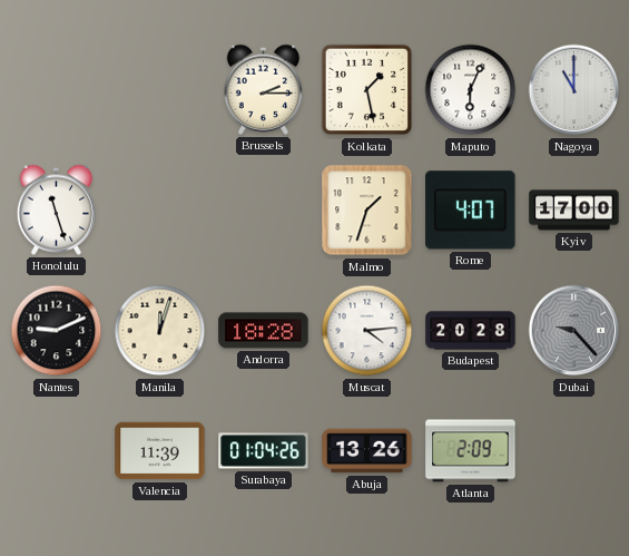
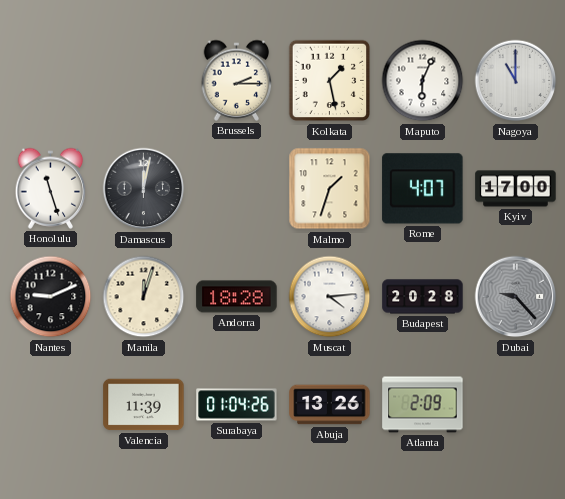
Damascus: none -> 12:02
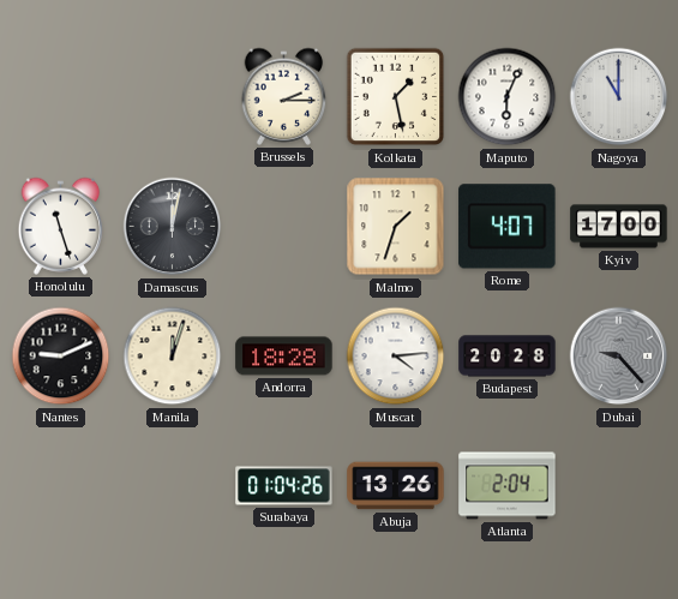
Valencia: 11:39 -> none
Atlanta: 2:09 -> 2:04
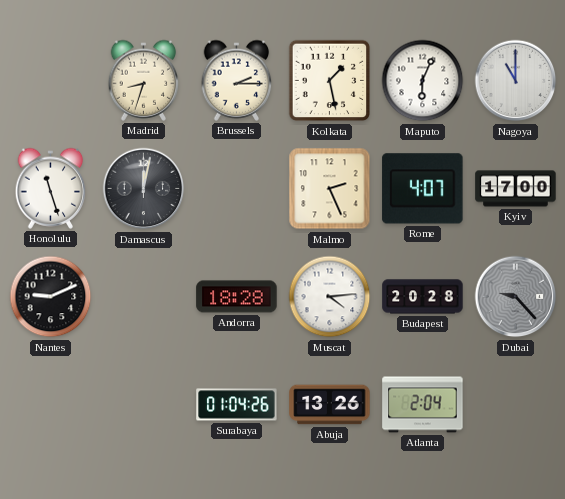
Madrid: none -> 8:33
Malmo: 1:33 -> 2:26
Manila: 12:03 -> none
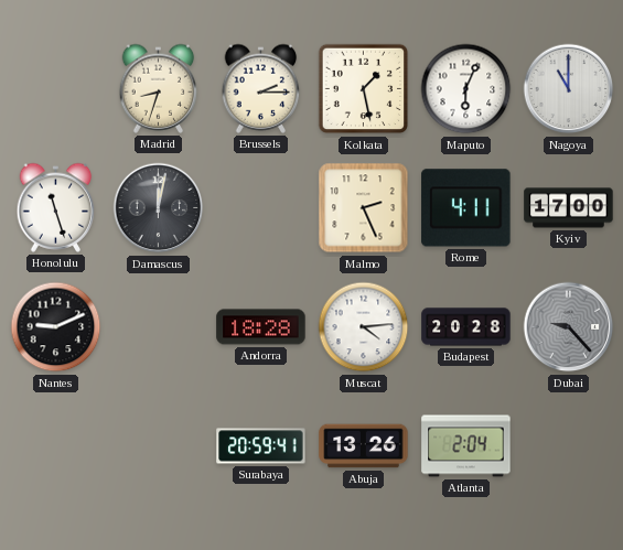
Rome: 4:07 -> 4:11
Surabaya: 01:04 -> 20:59
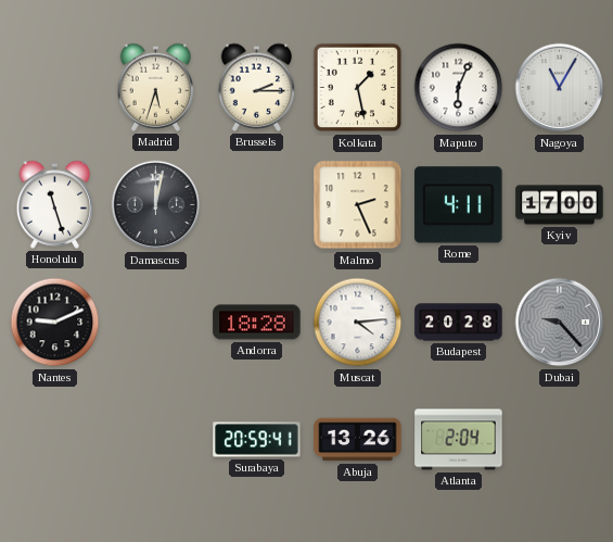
Madrid: 8:33 -> 5:33
Nagoya: 11:00 -> 11:05
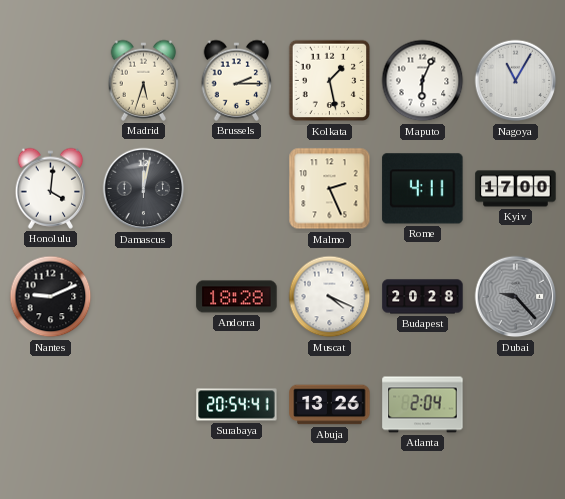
Honolulu: 11:27 -> 4:01
Muscat: 4:14 -> 4:19
Surabaya: 20:59 -> 20:54
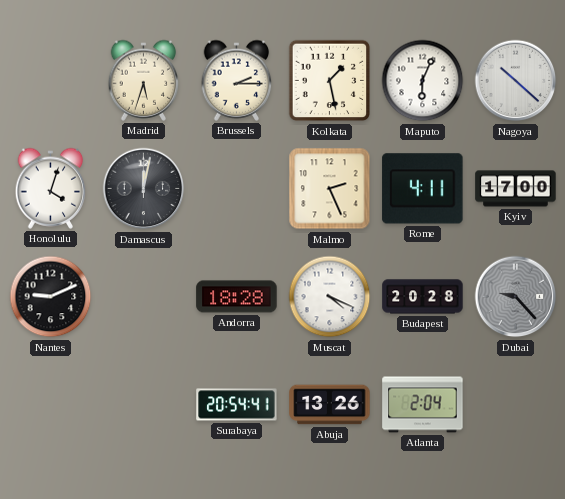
Nagoya: 11:05 -> 10:22
Honolulu: 4:01 -> 4:03
